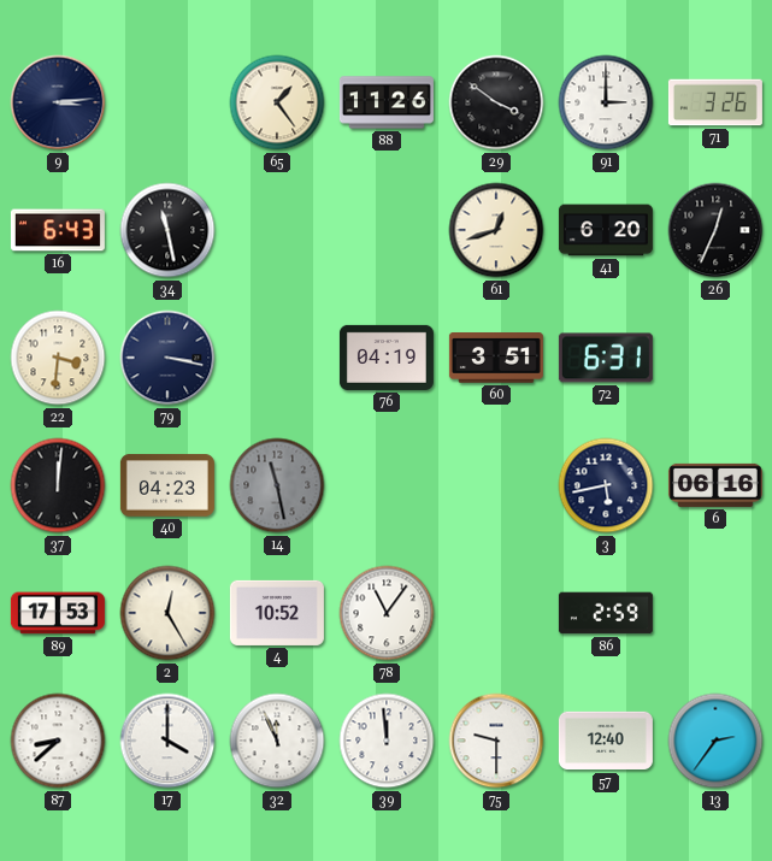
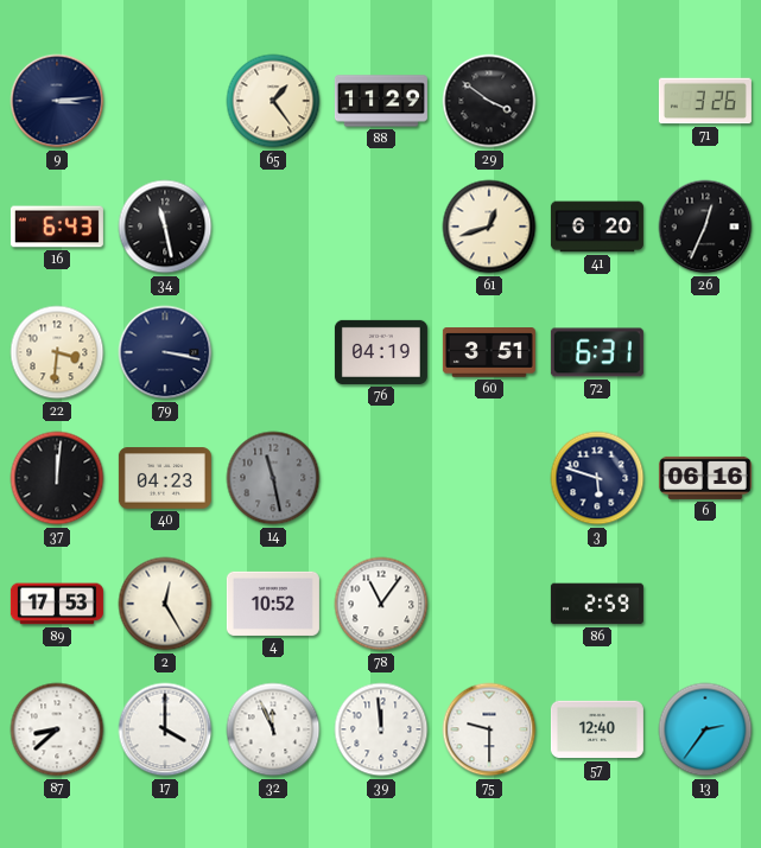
88: 11:26 -> 11:29
91: 3:00 -> none
3: 5:43 -> 5:48
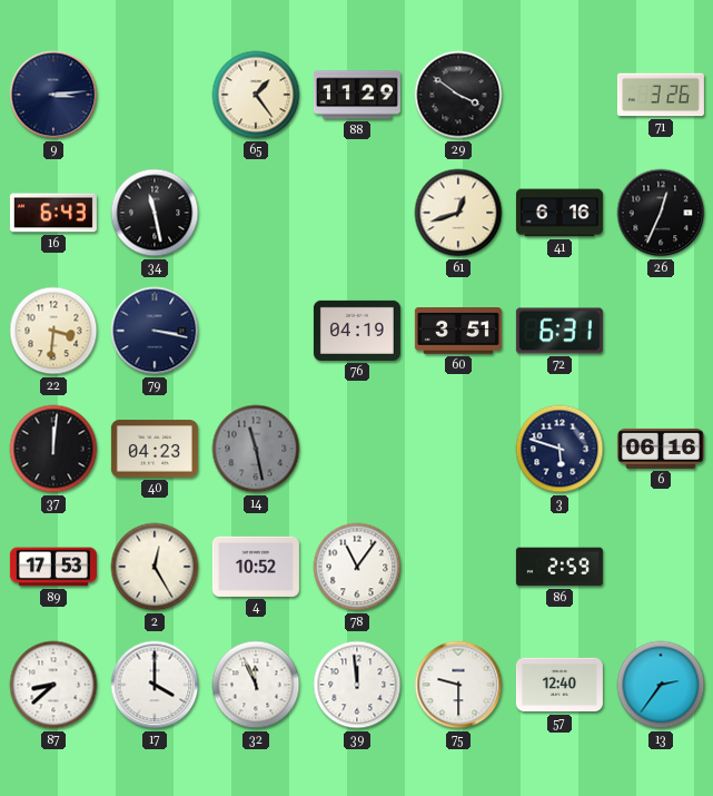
41: 6:20 -> 6:16
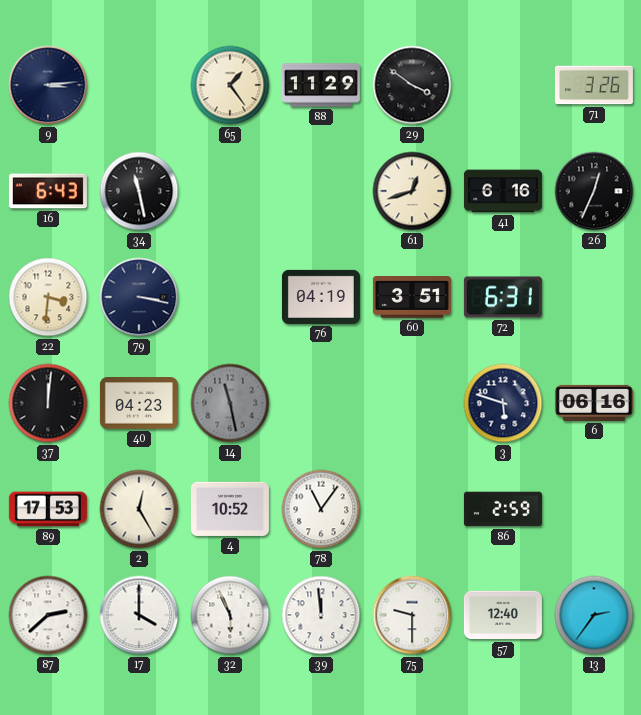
87: 8:38 -> 2:38
32: 11:56 -> 5:56
